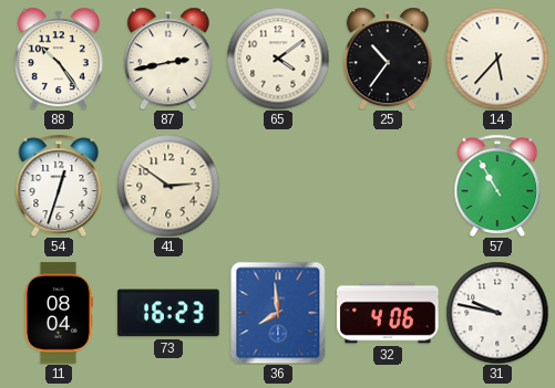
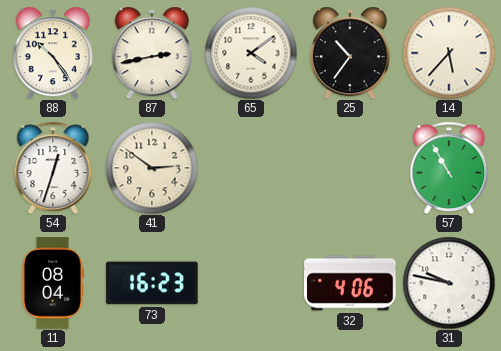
36: 7:59 -> none
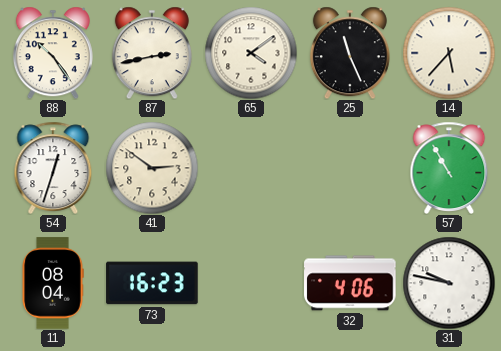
25: 10:36 -> 11:26
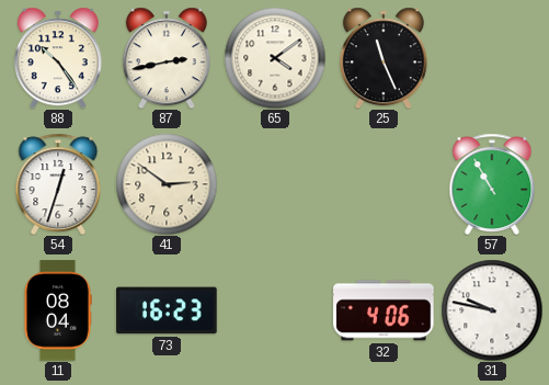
14: 5:37 -> none
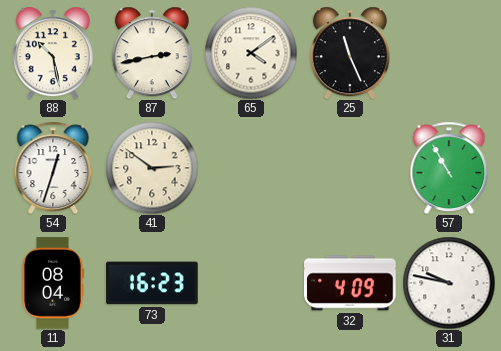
88: 10:24 -> 10:28
32: 4:06 -> 4:09
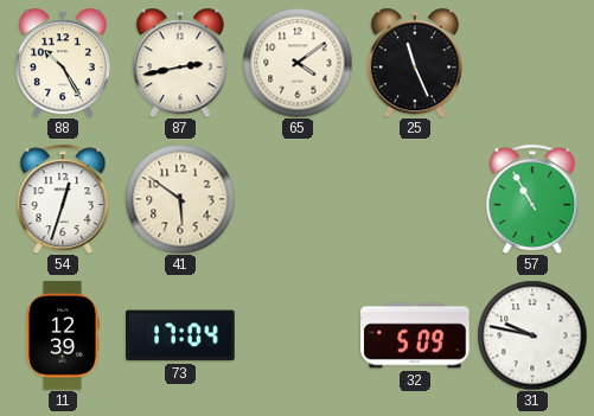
88: 10:28 -> 10:25
41: 2:51 -> 5:51
11: 08:04 -> 12:39
73: 16:23 -> 17:04
32: 4:09 -> 5:09
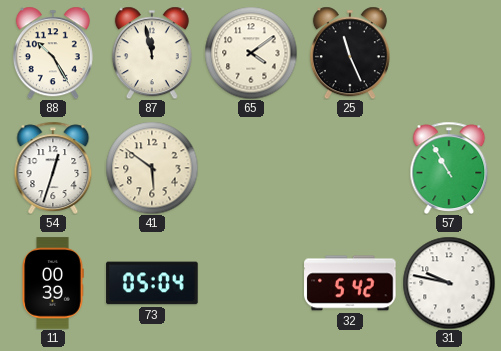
87: 2:43 -> 11:58
11: 12:39 -> 00:39
73: 17:04 -> 05:04
32: 5:09 -> 5:42
